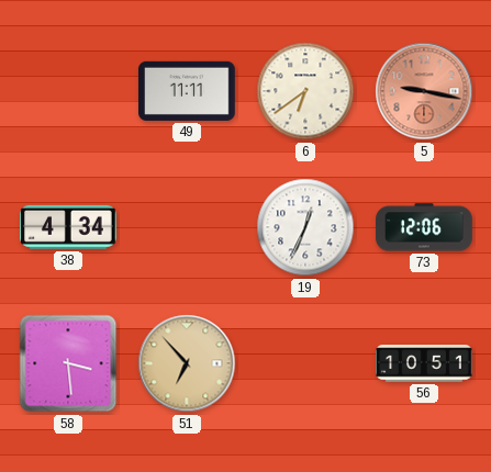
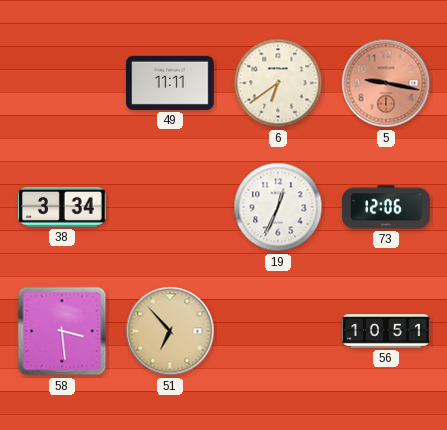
38: 4:34 -> 3:34
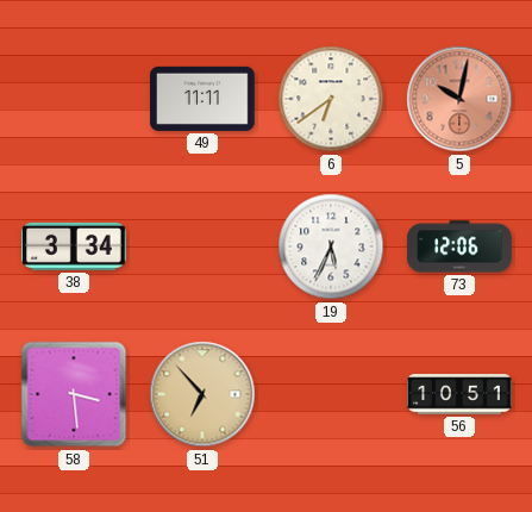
5: 9:17 -> 10:02
19: 12:34 -> 5:34
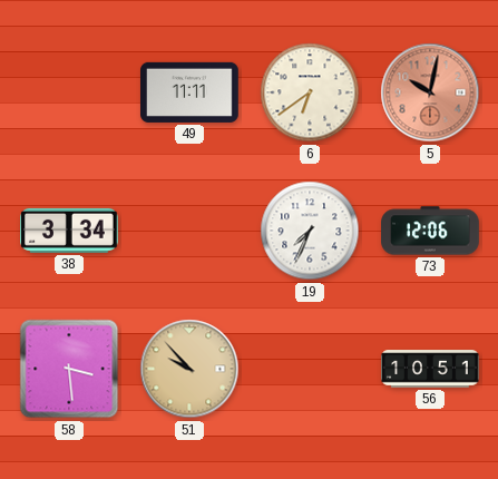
19: 5:34 -> 7:34
51: 6:53 -> 9:53
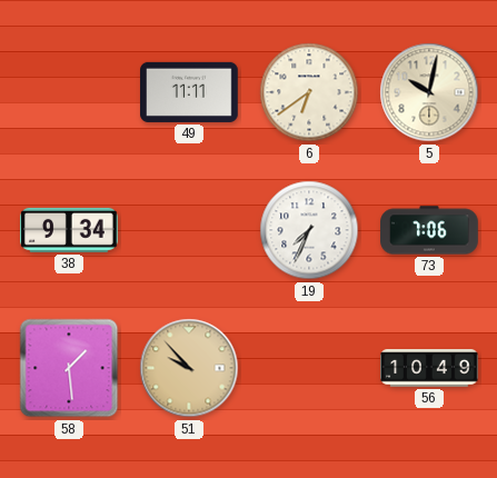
5 dial: salmon -> cream
38: 3:34 -> 9:34
73: 12:06 -> 7:06
58: 3:29 -> 1:29
56: 10:51 -> 10:49
